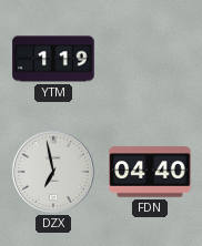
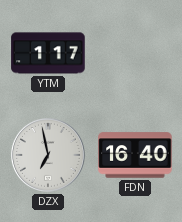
YTM: 1:19 -> 1:17
FDN: 04:40 -> 16:40
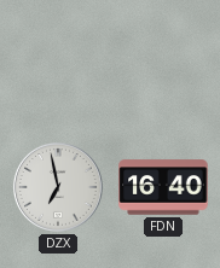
YTM: 1:17 -> none
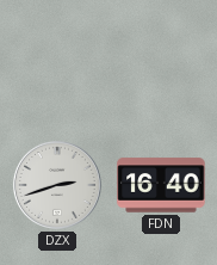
DZX: 6:58 -> 2:42
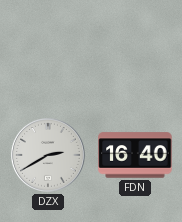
DZX: 2:42 -> 2:40
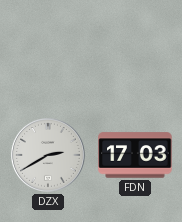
FDN: 16:40 -> 17:03
